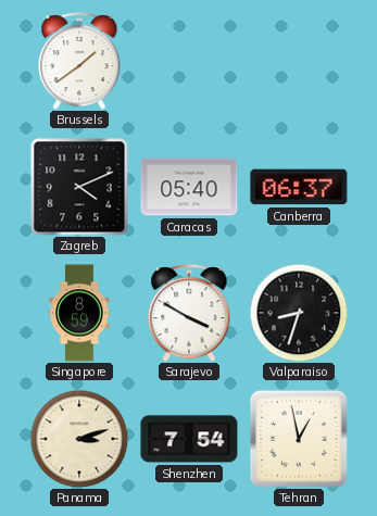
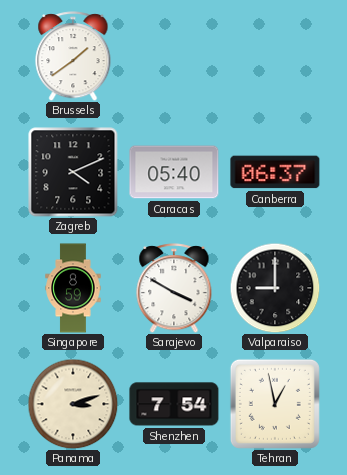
Valparaiso: 8:33 -> 9:00
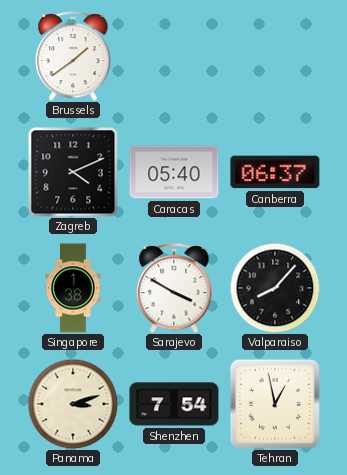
Singapore: 8:59 -> 1:38
Valparaiso: 9:00 -> 8:07
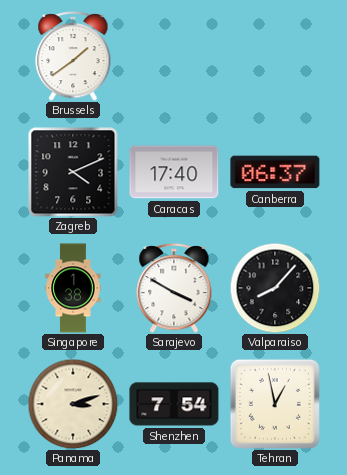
Caracas: 05:40 -> 17:40
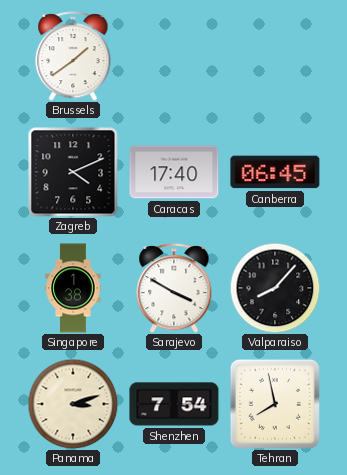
Canberra: 06:37 -> 06:45
Tehran: 12:58 -> 7:58
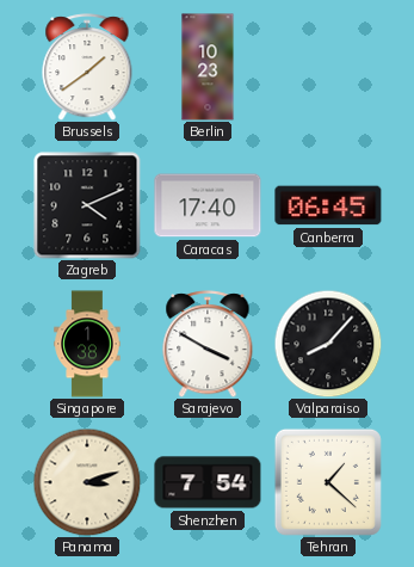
Berlin: none -> 10:23
Tehran: 7:58 -> 1:22
